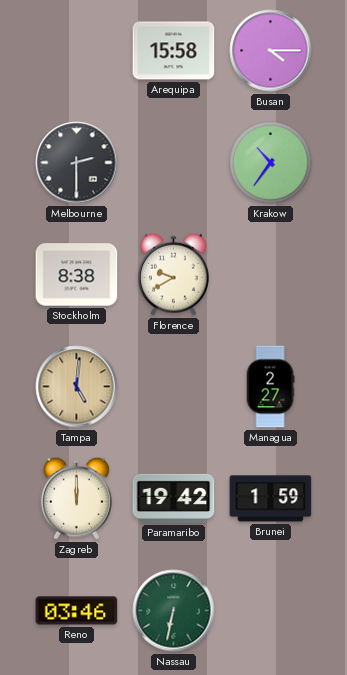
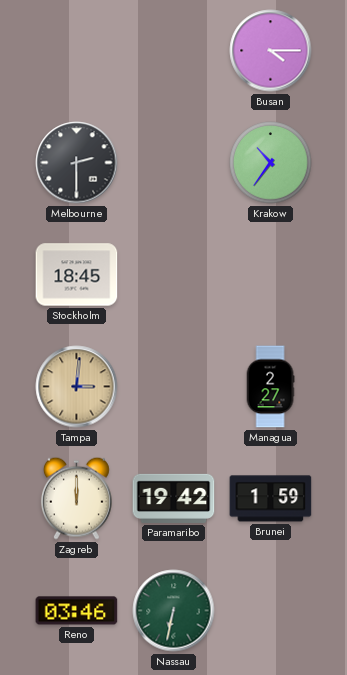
Arequipa: 15:58 -> none
Stockholm: 8:38 -> 18:45
Florence: 9:40 -> none
Tampa: 5:01 -> 3:01
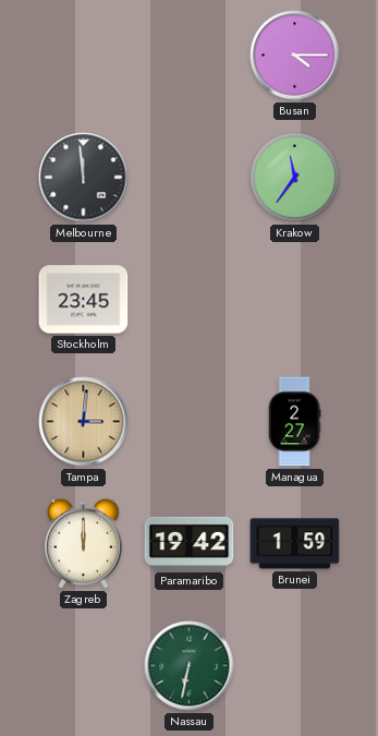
Melbourne: 2:30 -> 11:59
Krakow: 10:36 -> 11:36
Stockholm: 18:45 -> 23:45
Reno: 03:46 -> none
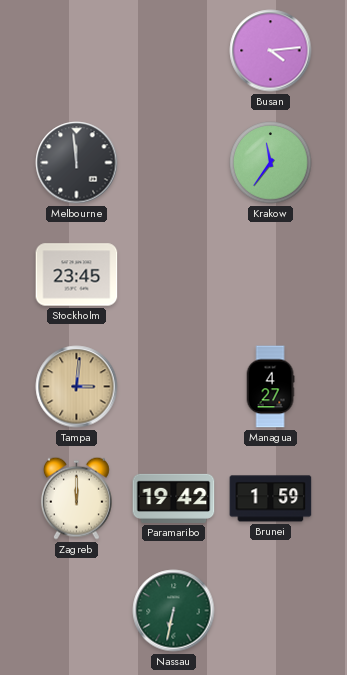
Busan: 4:15 -> 4:14
Managua: 2:27 -> 4:27
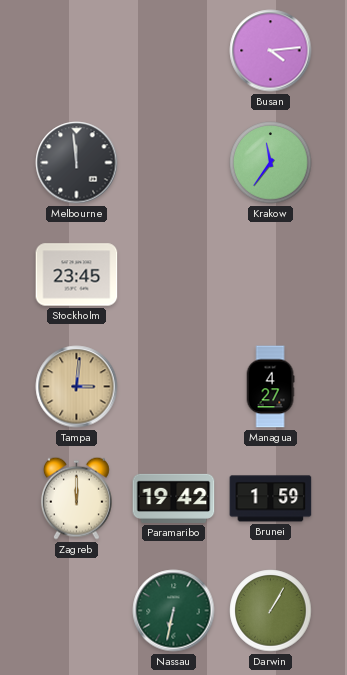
Darwin: none -> 1:05
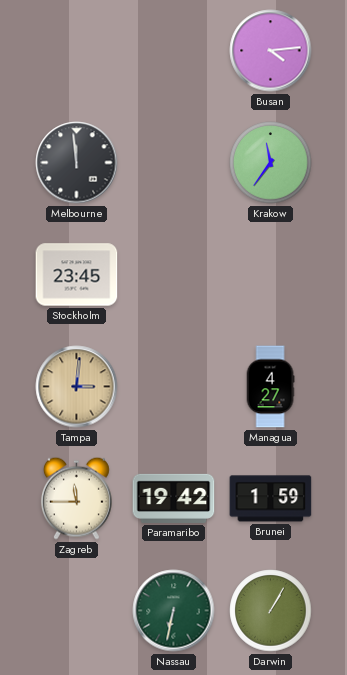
Zagreb: 12:00 -> 11:45
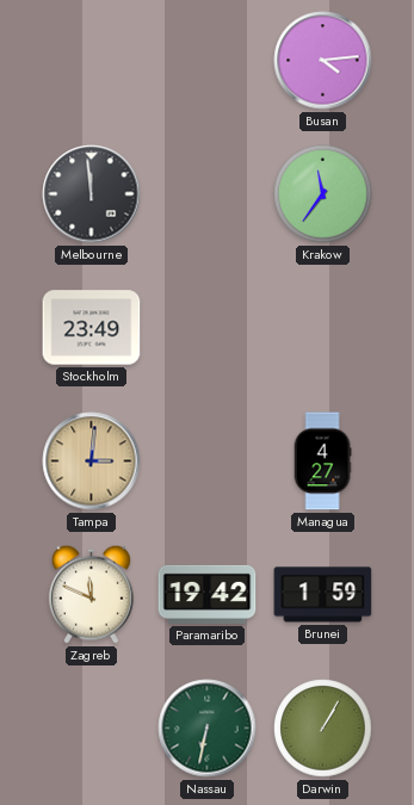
Stockholm: 23:45 -> 23:49
Zagreb: 11:45 -> 11:49
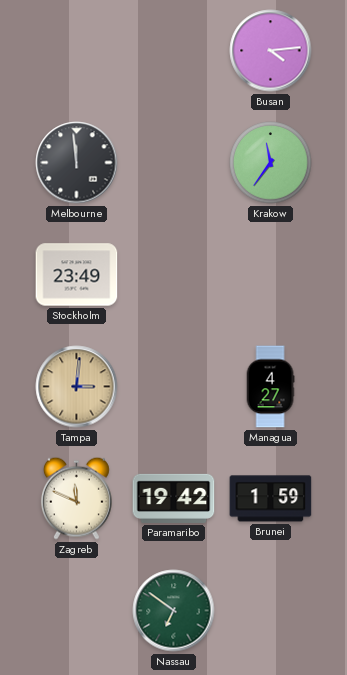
Nassau: 6:32 -> 6:51
Darwin: 1:05 -> none
